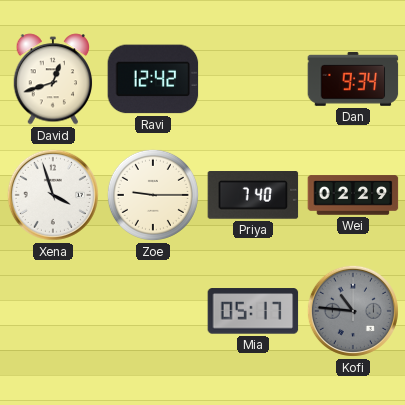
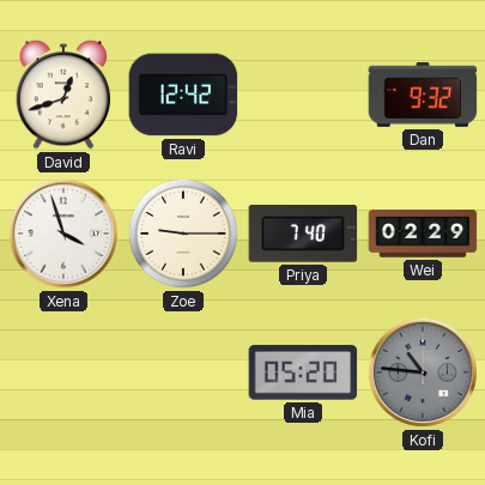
Dan: 9:34 -> 9:32
Mia: 05:17 -> 05:20
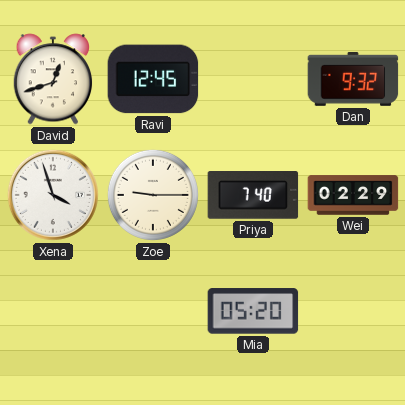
Ravi: 12:42 -> 12:45
Kofi: 10:46 -> none
